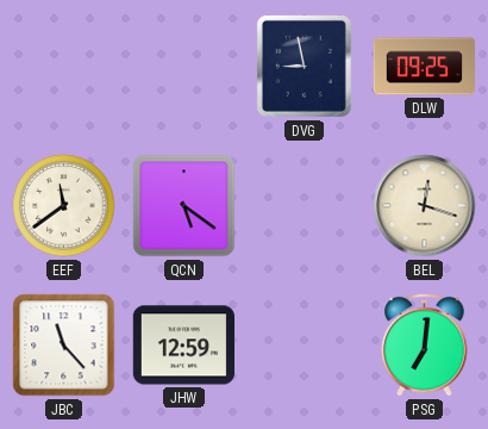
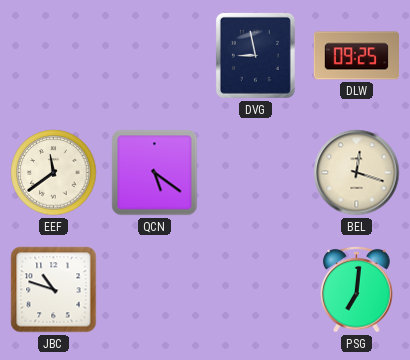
JBC: 11:23 -> 10:48
JHW: 12:59 -> none
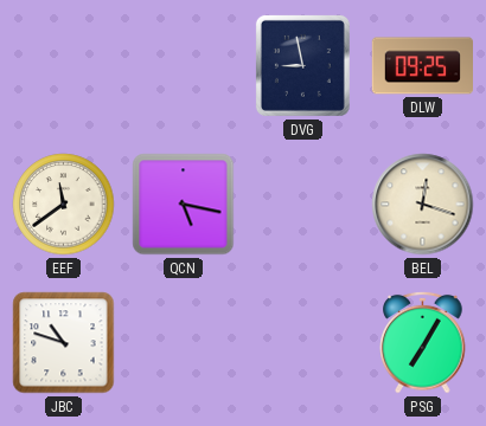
QCN: 5:21 -> 5:17
PSG: 7:01 -> 7:05
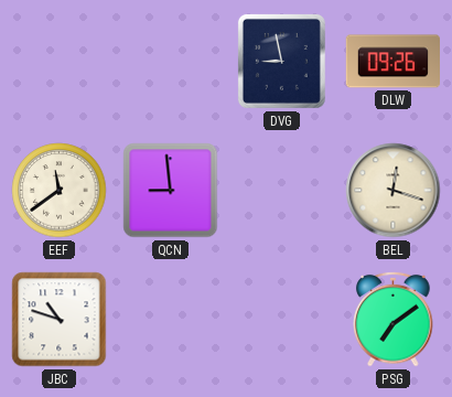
DLW: 09:25 -> 09:26
QCN: 5:17 -> 8:59
PSG: 7:05 -> 7:09
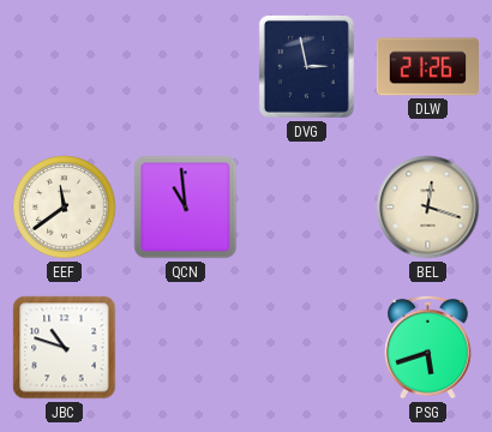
DVG: 8:58 -> 2:58
DLW: 09:26 -> 21:26
QCN: 8:59 -> 10:59
PSG: 7:09 -> 5:42
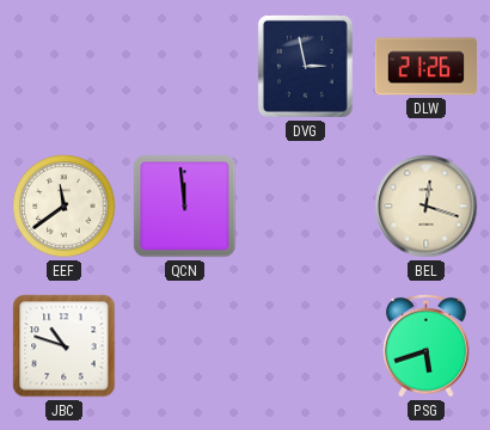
QCN: 10:59 -> 11:59
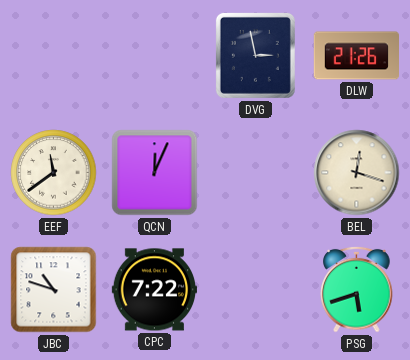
QCN: 11:59 -> 12:04
CPC: none -> 7:22
